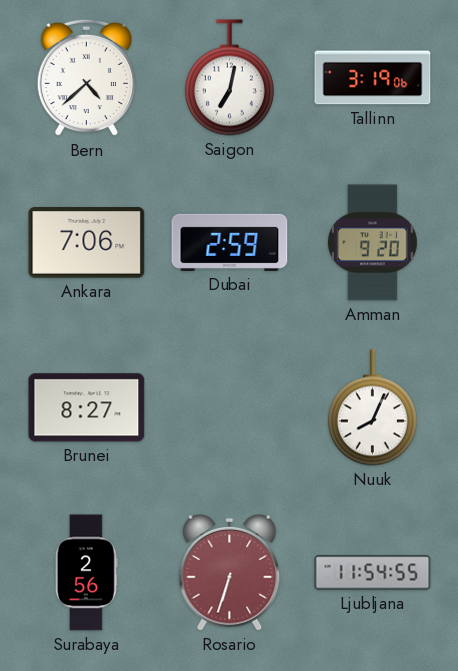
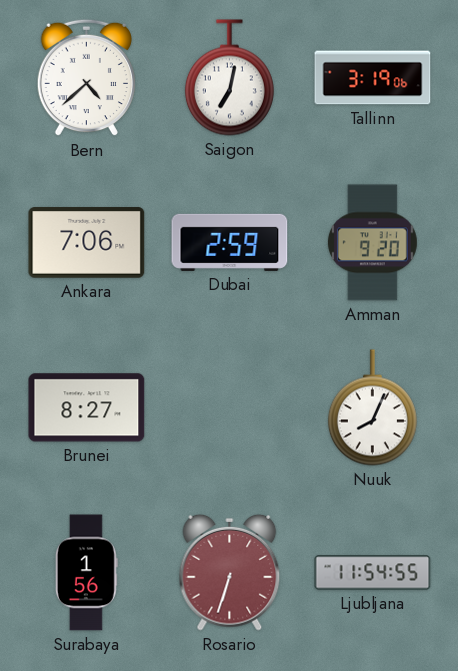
Surabaya: 2:56 -> 1:56
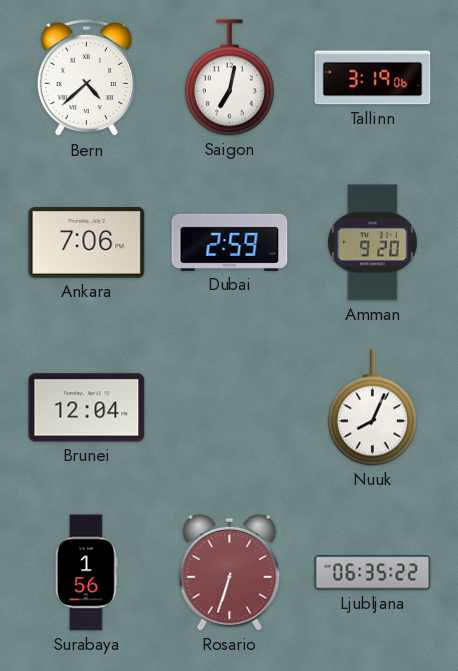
Brunei: 8:27 -> 12:04
Ljubljana: 11:54 -> 06:35
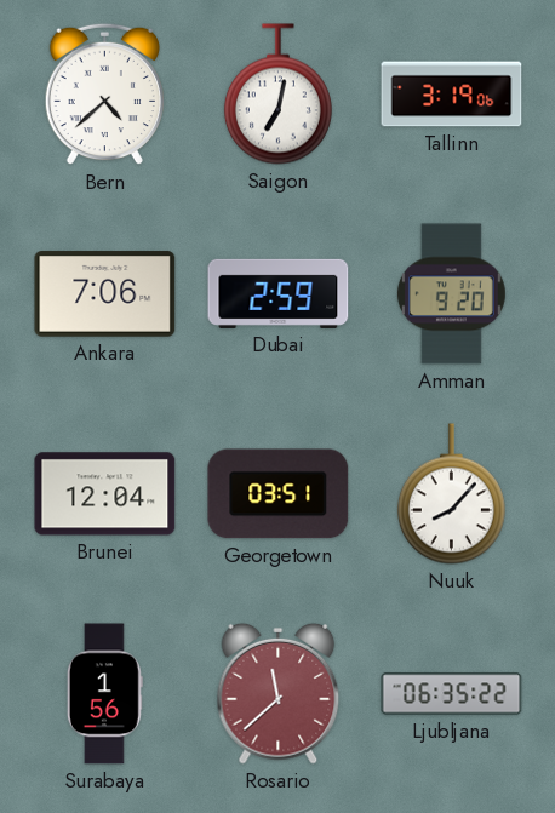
Georgetown: none -> 03:51
Nuuk: 8:04 -> 8:07
Rosario: 6:33 -> 11:38
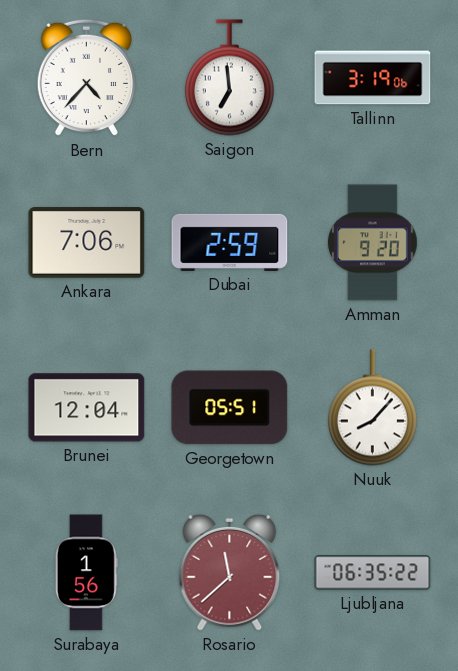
Bern: 4:38 -> 4:37
Saigon: 7:02 -> 6:59
Georgetown: 03:51 -> 05:51
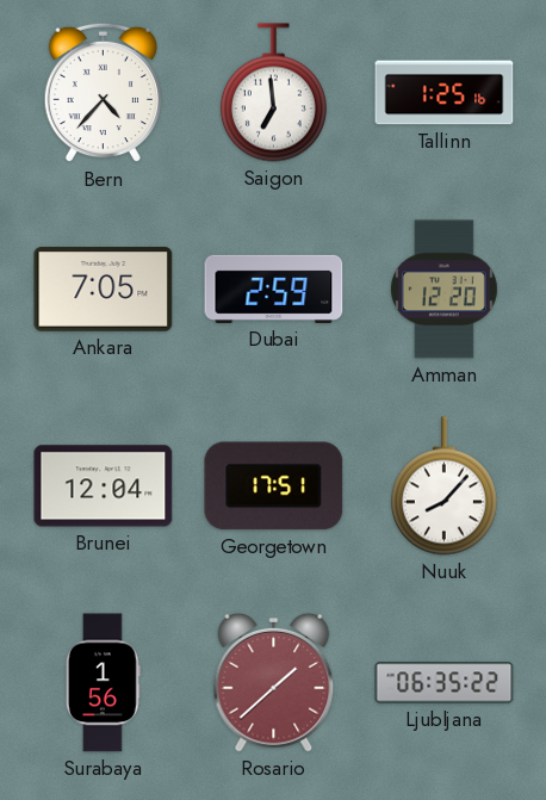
Tallinn: 3:19 -> 1:25
Ankara: 7:06 -> 7:05
Amman: 9:20 -> 12:20
Georgetown: 05:51 -> 17:51
Rosario: 11:38 -> 1:38
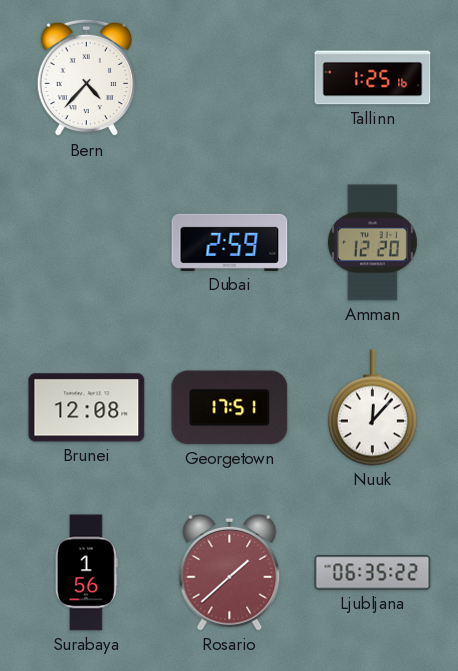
Saigon: 6:59 -> none
Ankara: 7:05 -> none
Brunei: 12:04 -> 12:08
Nuuk: 8:07 -> 12:07
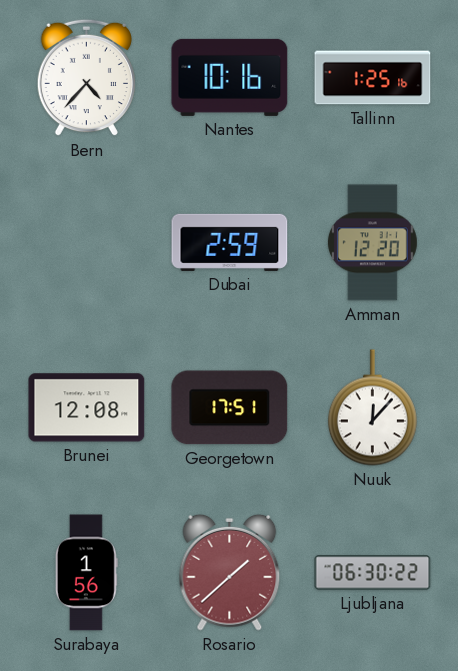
Nantes: none -> 10:16
Ljubljana: 06:35 -> 06:30
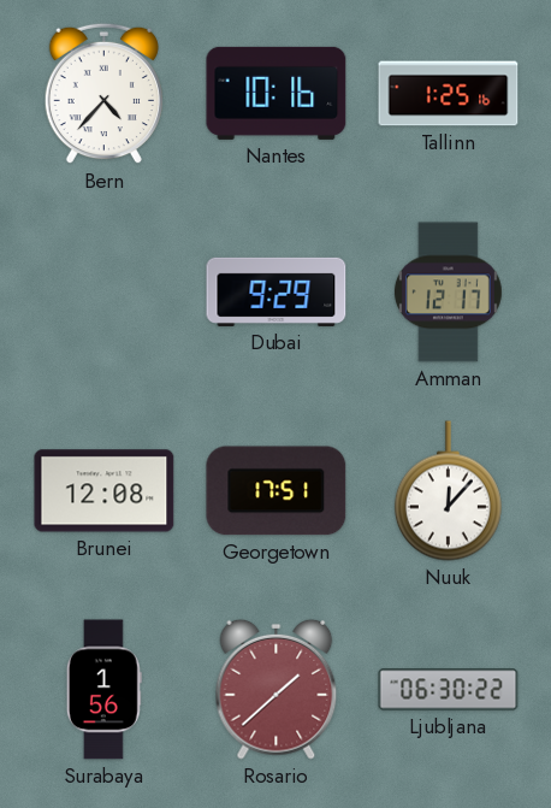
Dubai: 2:59 -> 9:29
Amman: 12:20 -> 12:17
